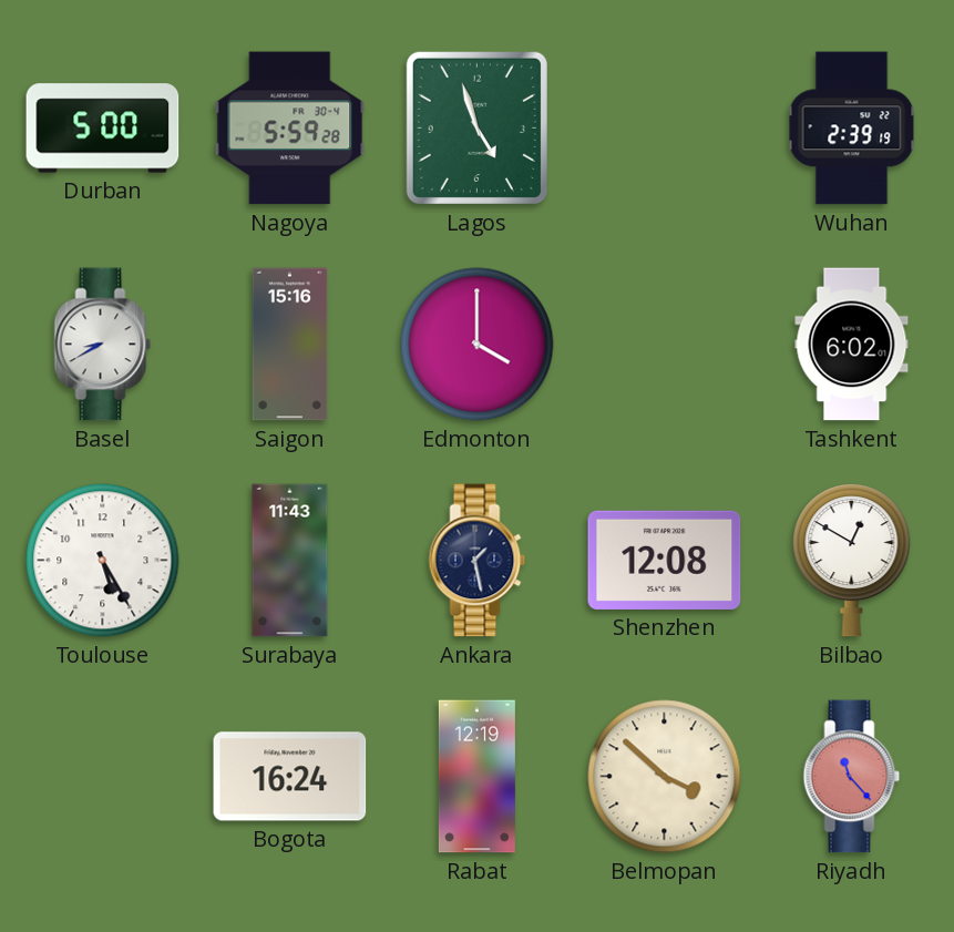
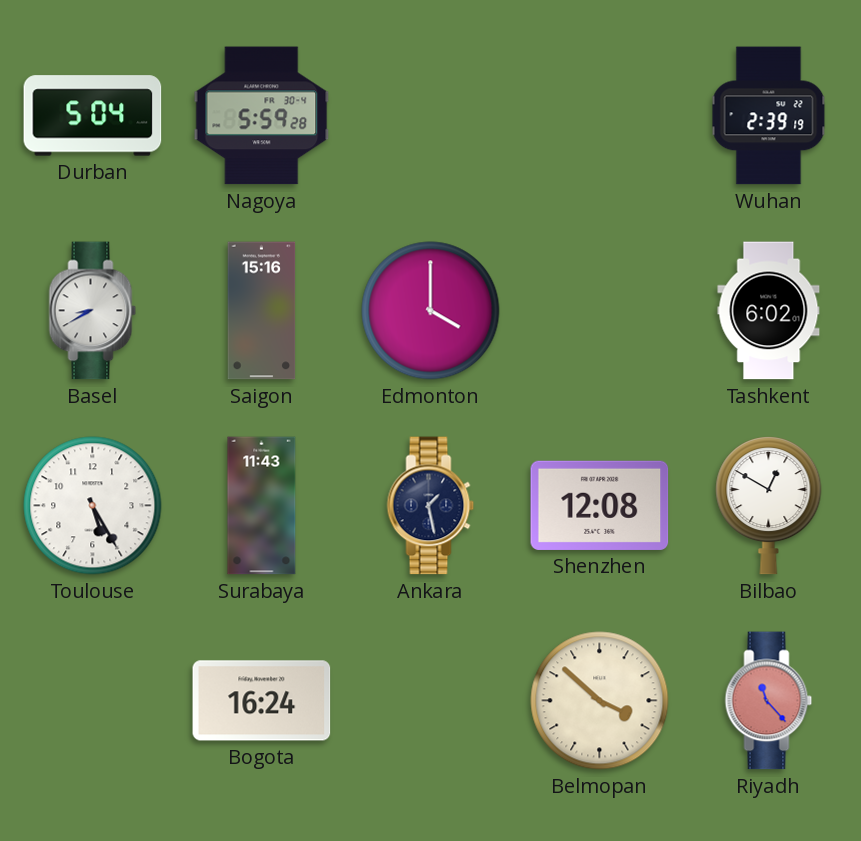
Durban: 5:00 -> 5:04
Lagos: 4:57 -> none
Rabat: 12:19 -> none
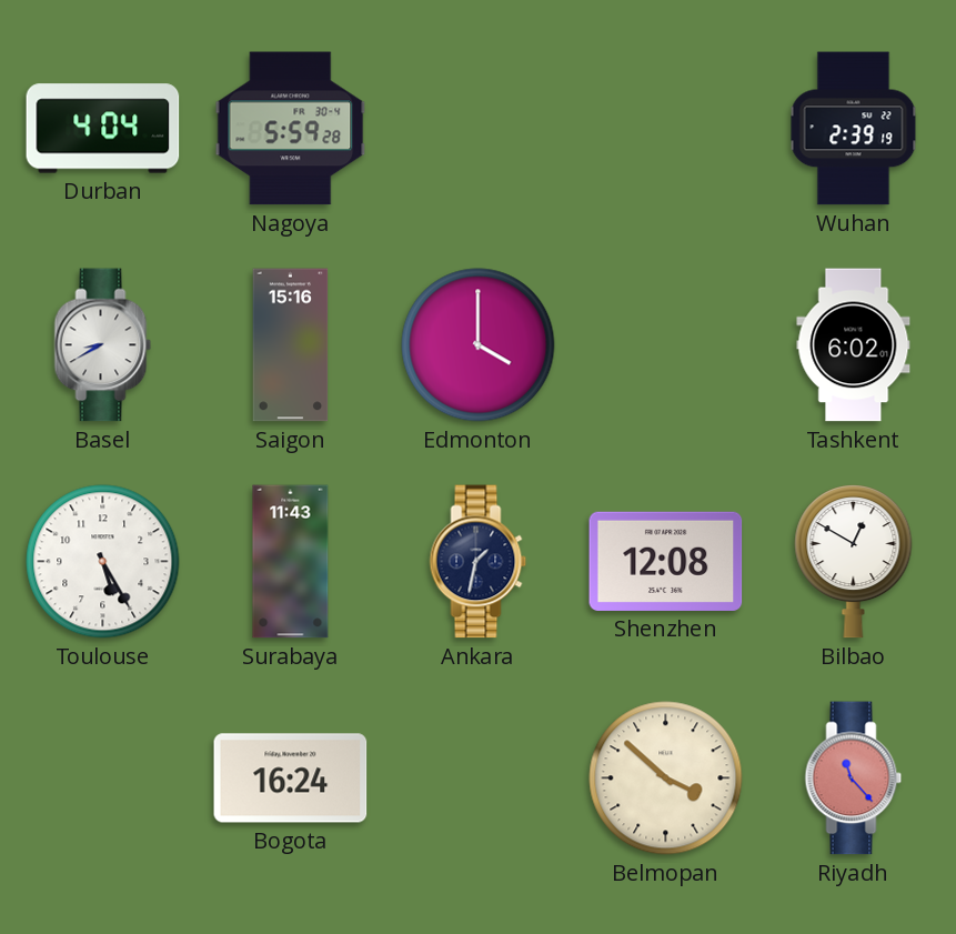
Durban: 5:04 -> 4:04
Ankara: 1:28 -> 1:32
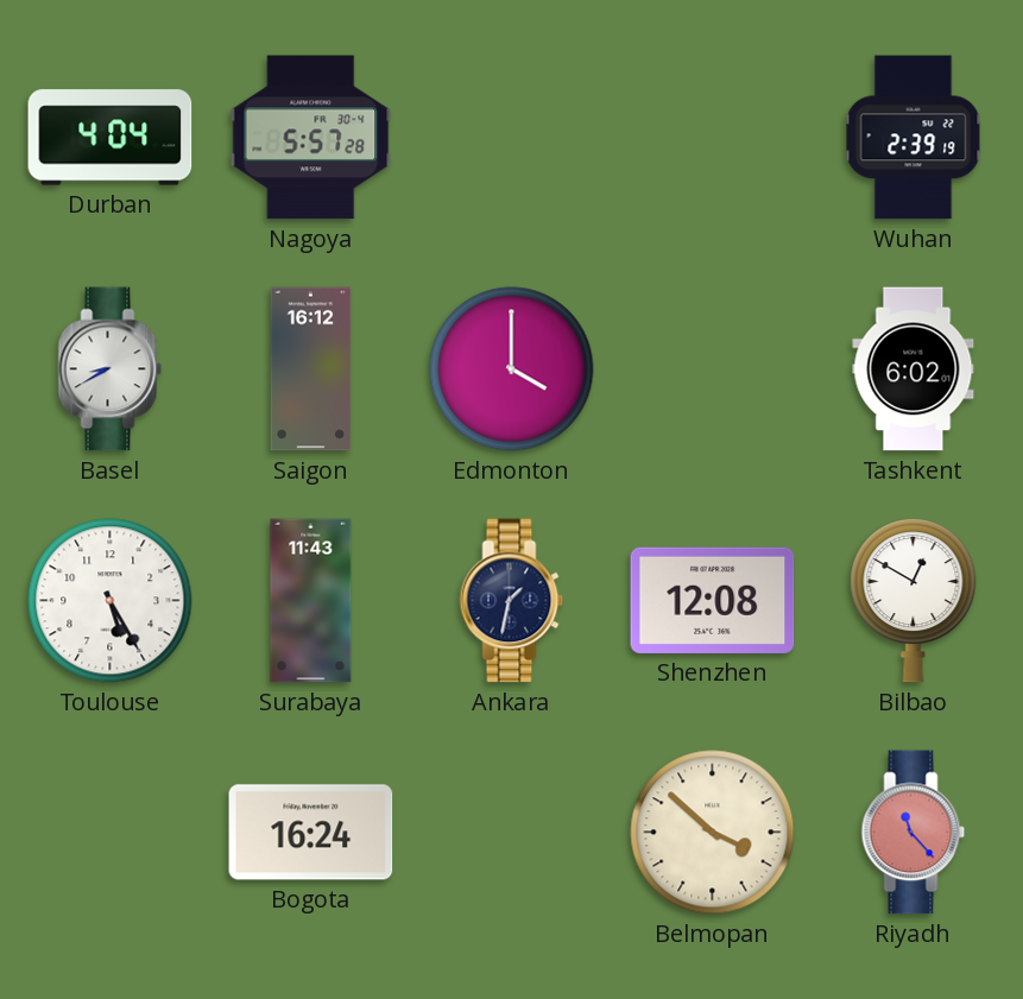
Nagoya: 5:59 -> 5:57
Saigon: 15:16 -> 16:12
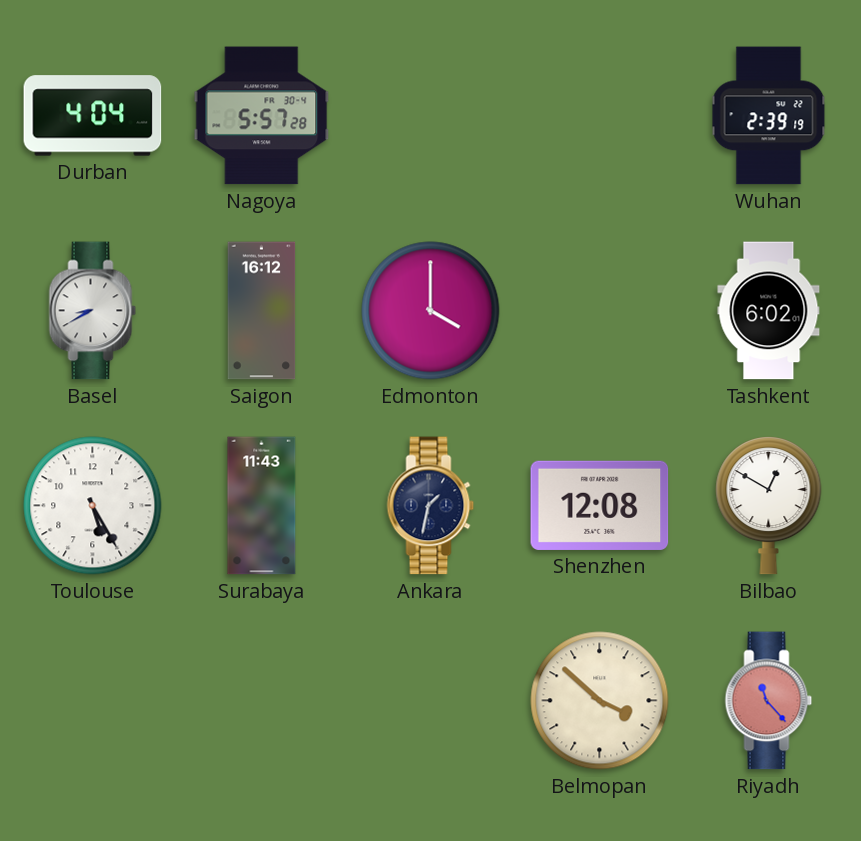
Bogota: 16:24 -> none
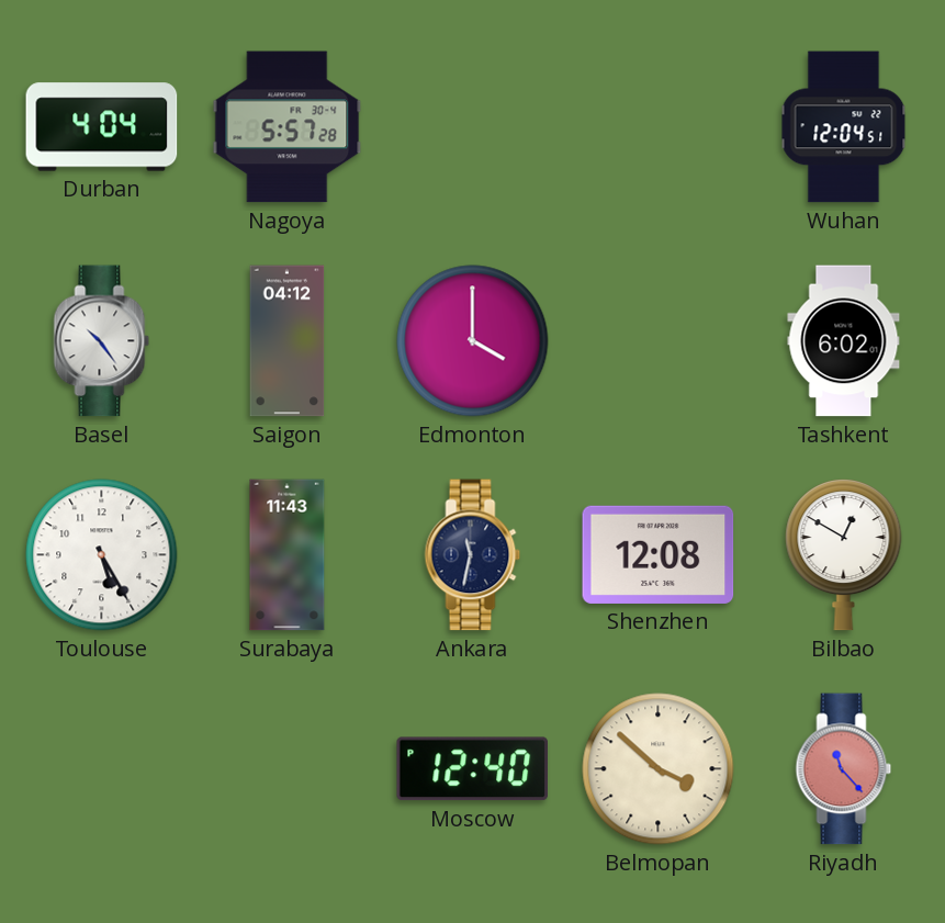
Wuhan: 2:39 -> 12:04
Basel: 8:40 -> 10:24
Saigon: 16:12 -> 04:12
Ankara: 1:32 -> 11:32
Moscow: none -> 12:40
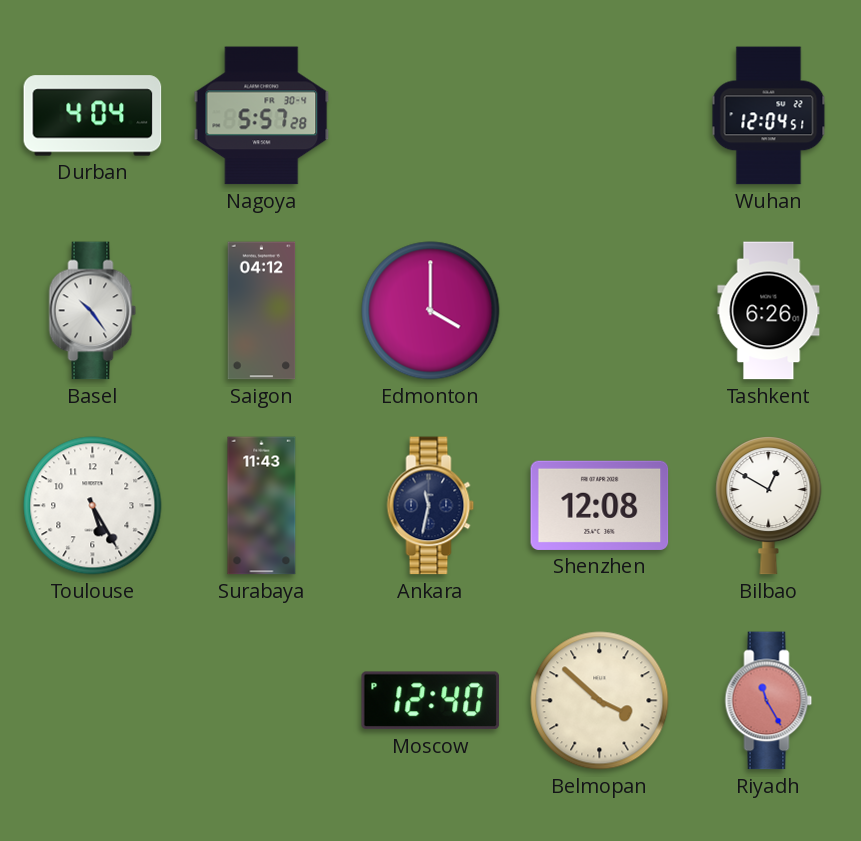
Tashkent: 6:02 -> 6:26
Riyadh: 11:23 -> 11:25
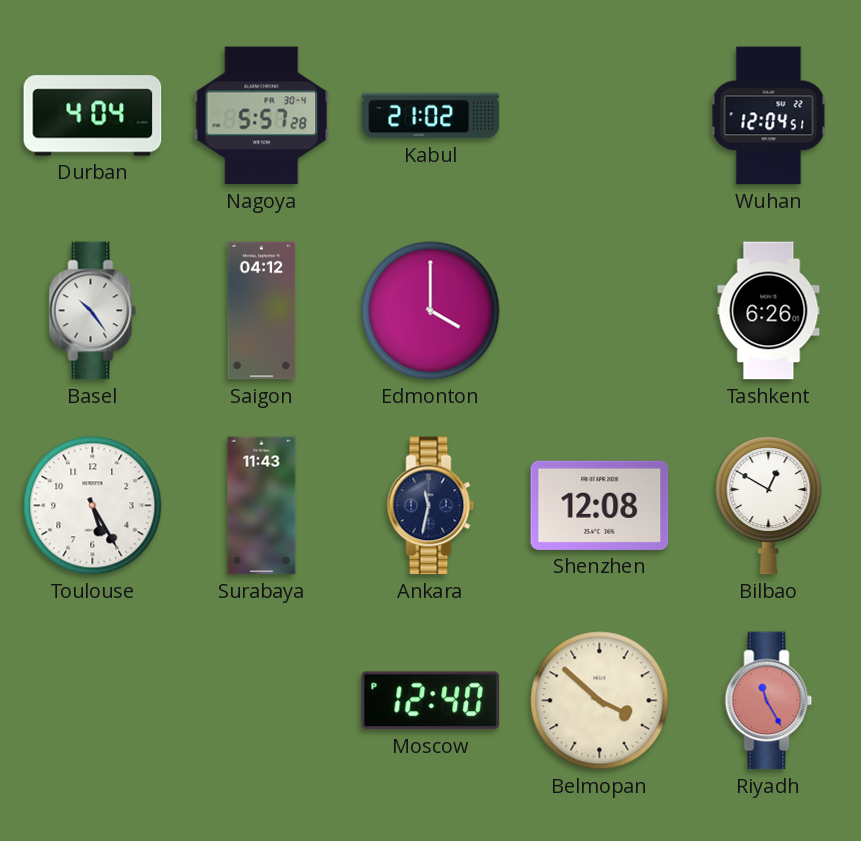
Kabul: none -> 21:02
